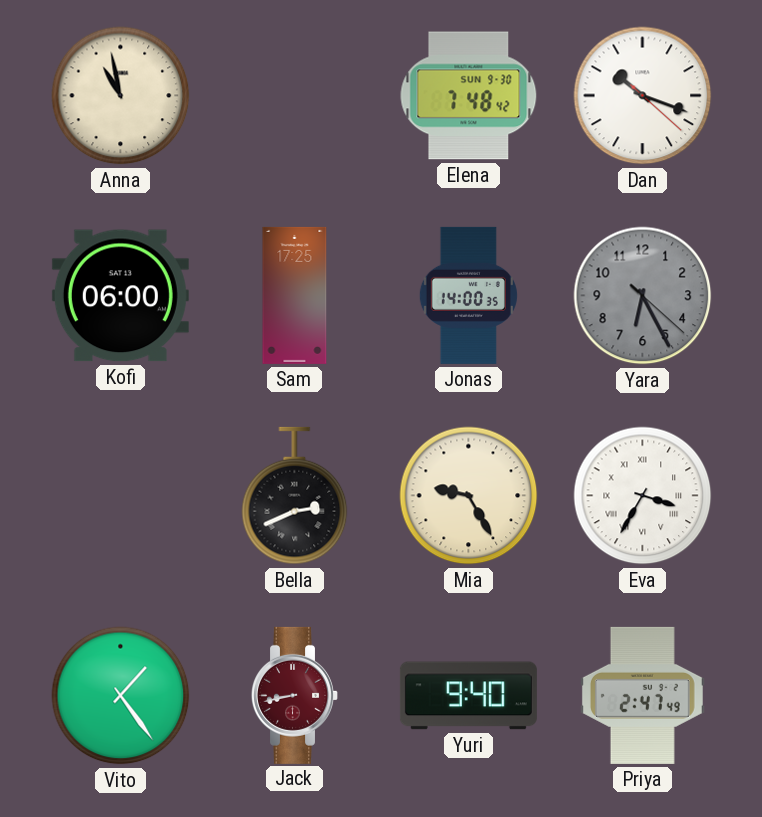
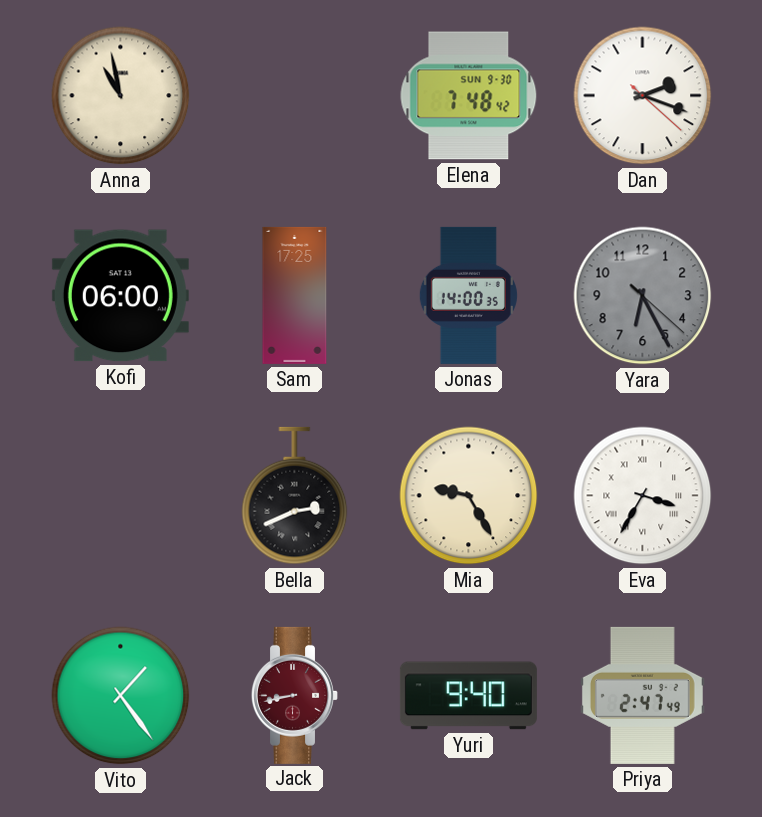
Dan: 10:18 -> 2:18
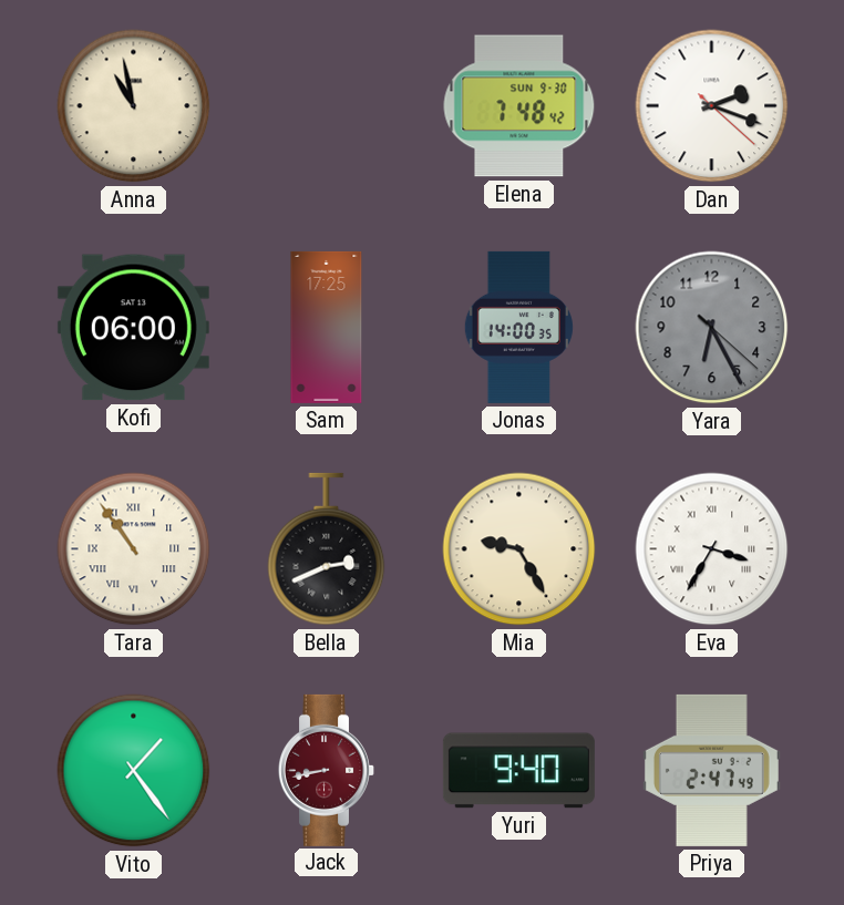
Tara: none -> 10:54
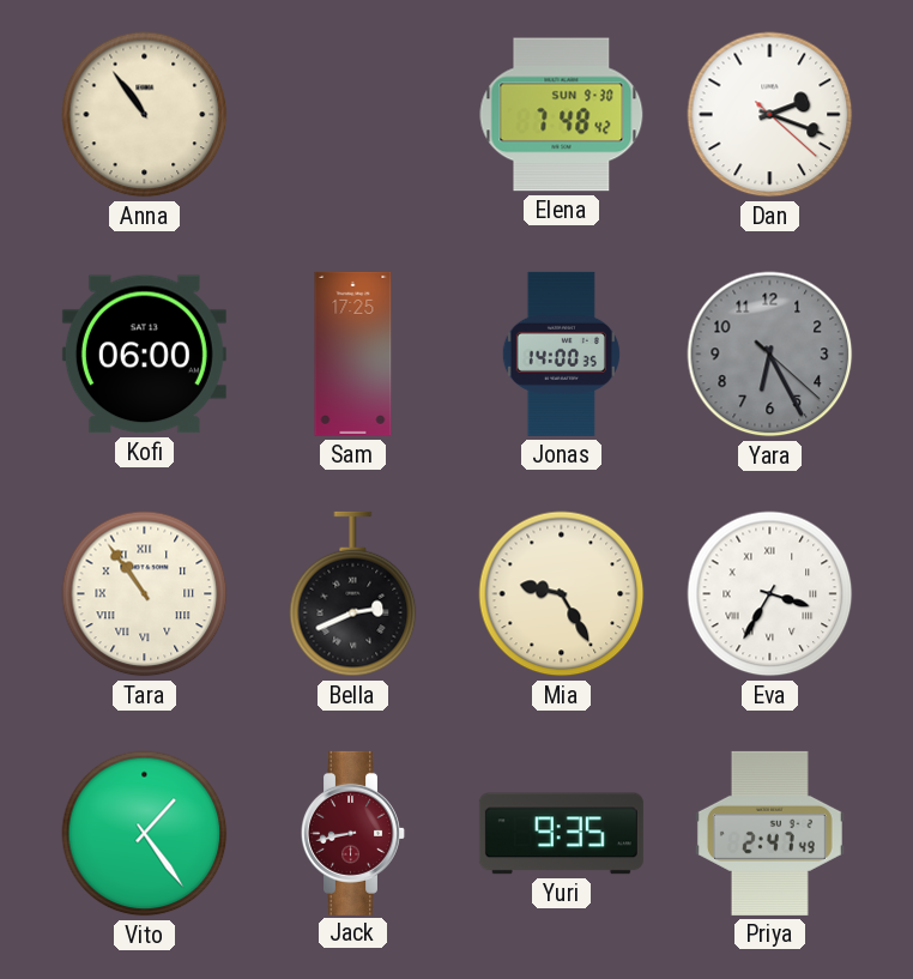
Anna: 10:58 -> 10:54
Yuri: 9:40 -> 9:35
